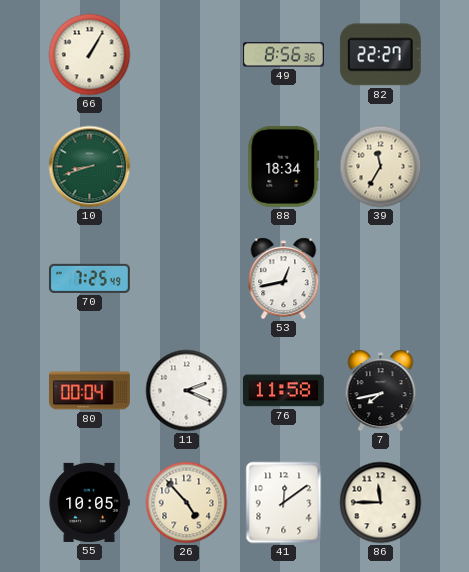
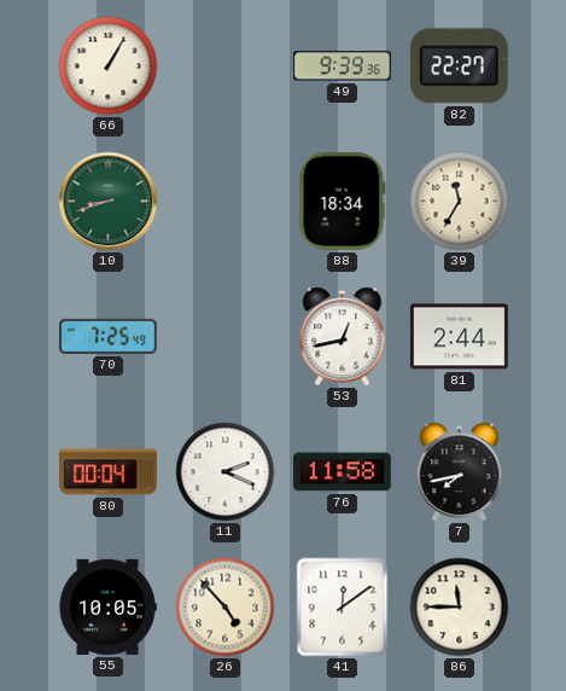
49: 8:56 -> 9:39
81: none -> 2:44
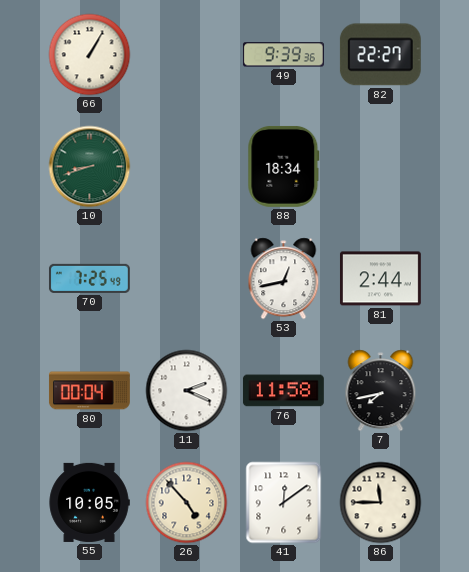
39: 11:35 -> none
